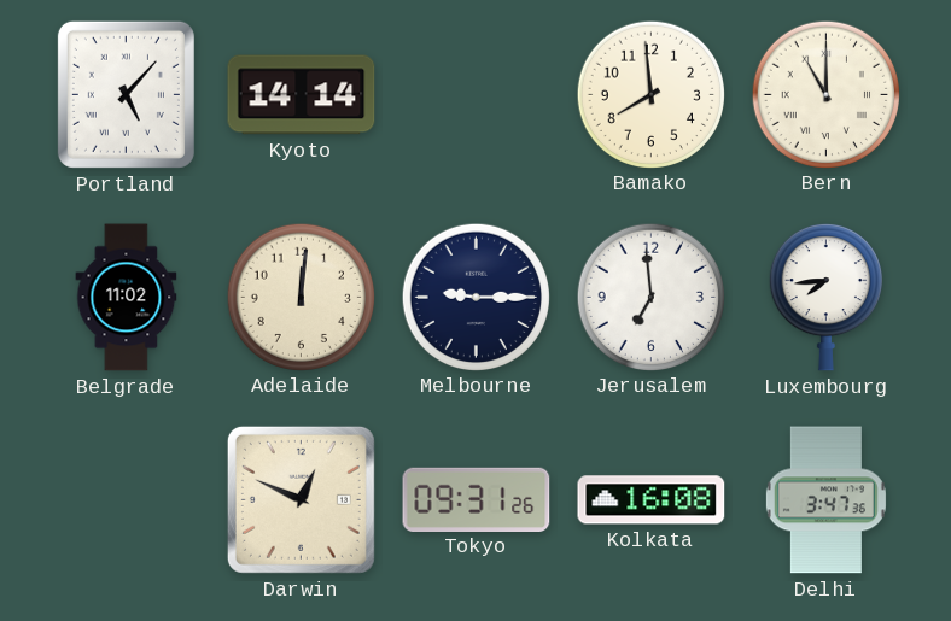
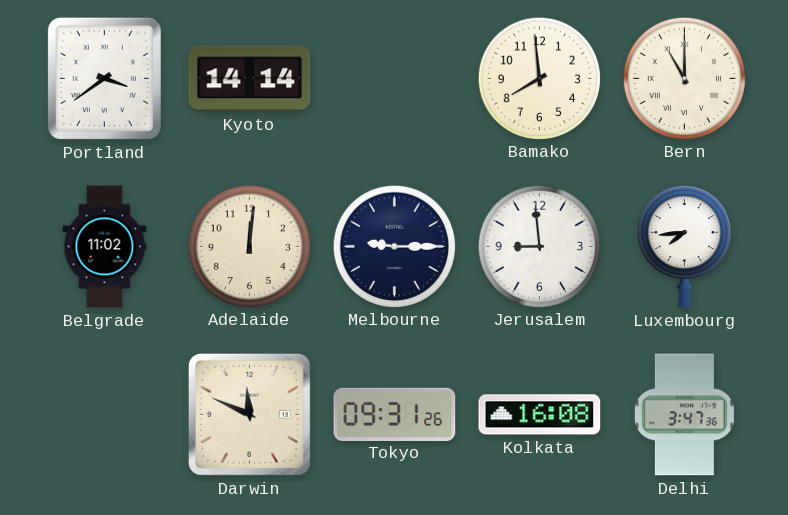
Portland: 5:07 -> 3:39
Jerusalem: 6:59 -> 8:59
Darwin: 12:49 -> 11:49
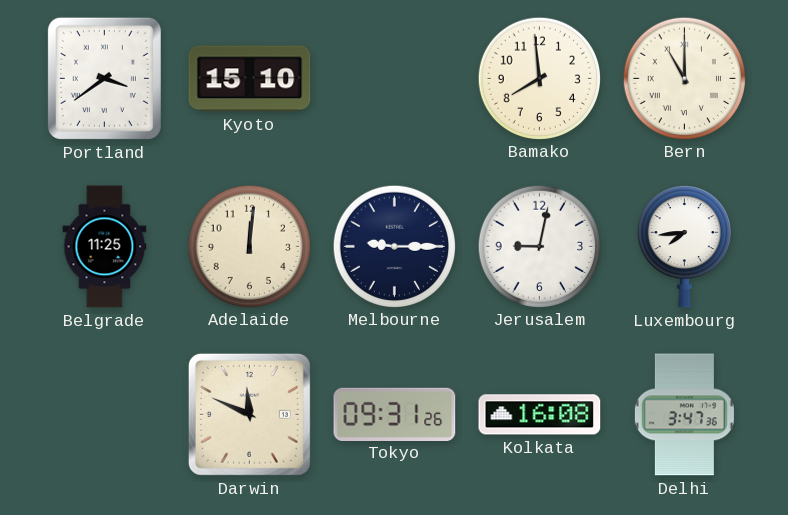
Kyoto: 14:14 -> 15:10
Belgrade: 11:02 -> 11:25
Jerusalem: 8:59 -> 9:02
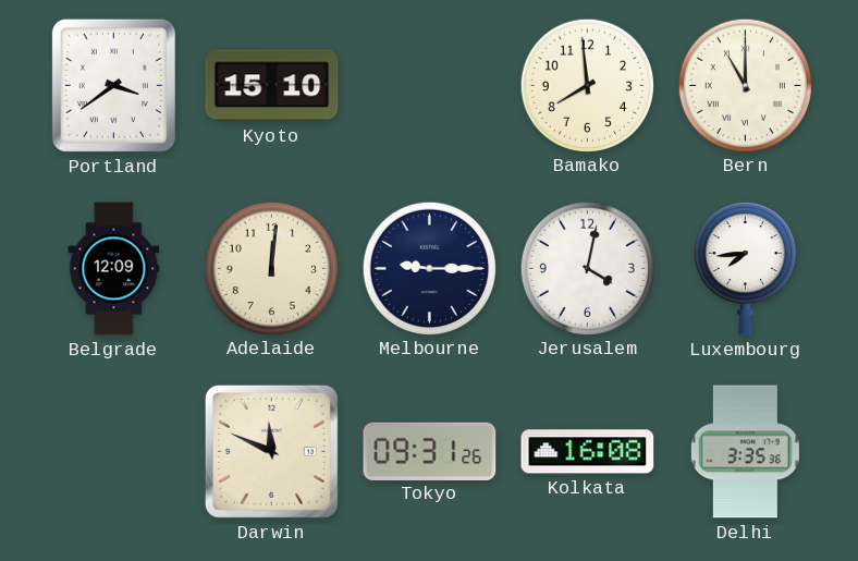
Belgrade: 11:25 -> 12:09
Jerusalem: 9:02 -> 4:02
Delhi: 3:47 -> 3:35
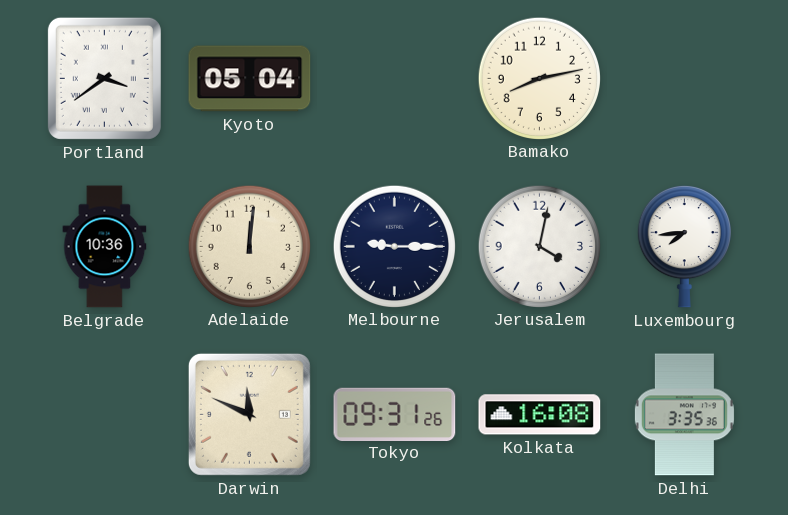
Kyoto: 15:10 -> 05:04
Bamako: 7:59 -> 8:13
Bern: 11:00 -> none
Belgrade: 12:09 -> 10:36
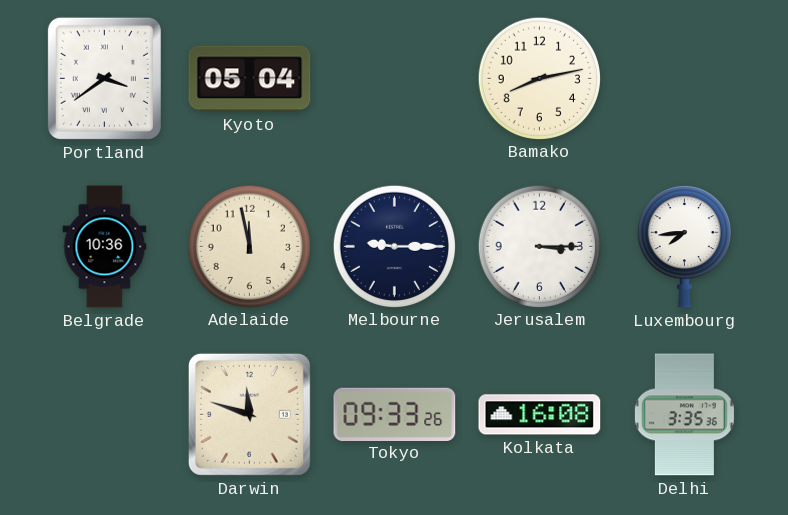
Adelaide: 12:01 -> 11:58
Jerusalem: 4:02 -> 3:15
Darwin: 11:49 -> 11:48
Tokyo: 09:31 -> 09:33
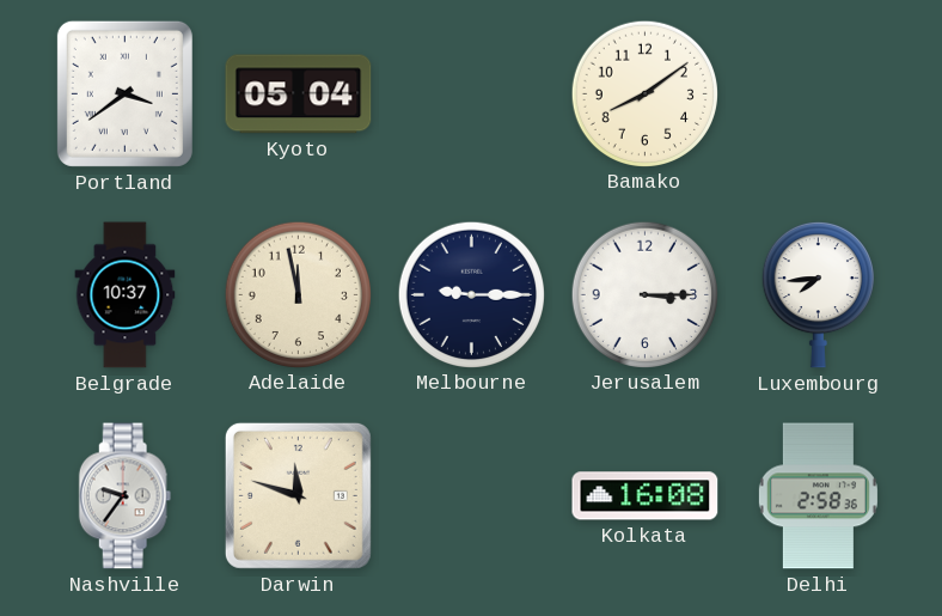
Bamako: 8:13 -> 8:09
Belgrade: 10:36 -> 10:37
Nashville: none -> 9:36
Tokyo: 09:33 -> none
Delhi: 3:35 -> 2:58
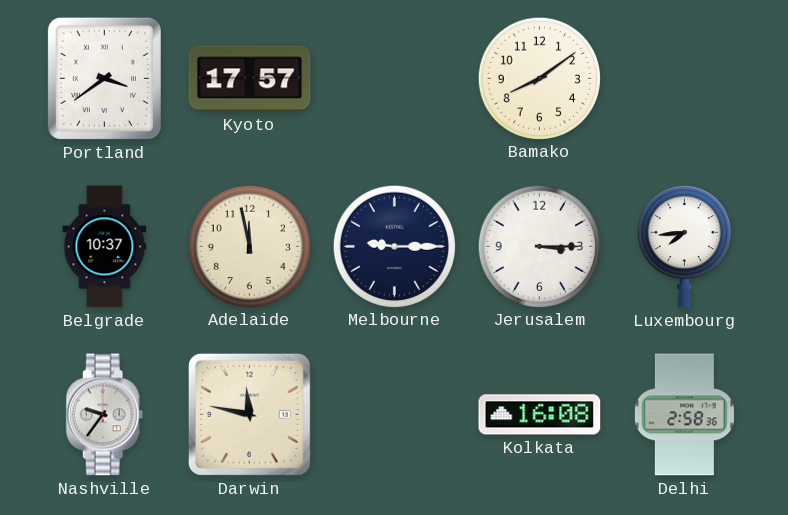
Kyoto: 05:04 -> 17:57
Darwin: 11:48 -> 11:47
